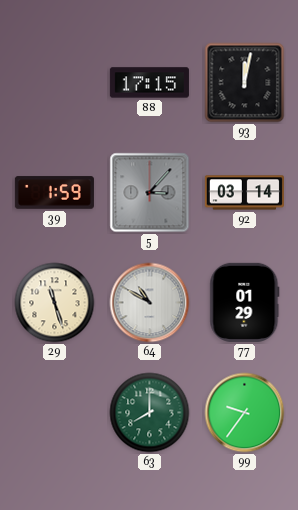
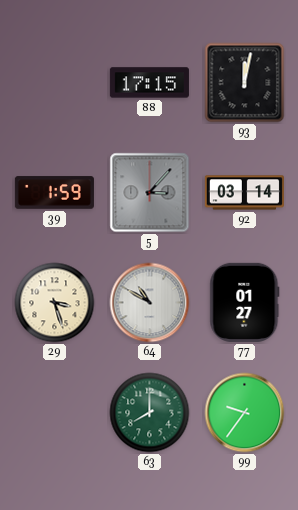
29: 11:27 -> 3:27
77: 01:29 -> 01:27
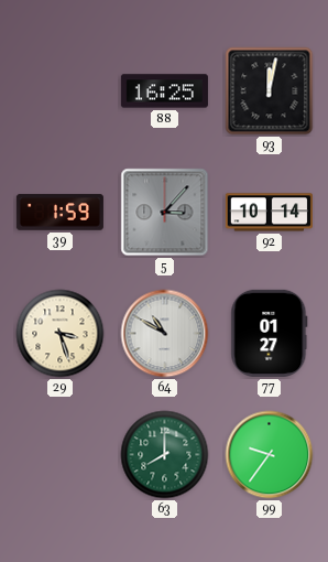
88: 17:15 -> 16:25
92: 03:14 -> 10:14
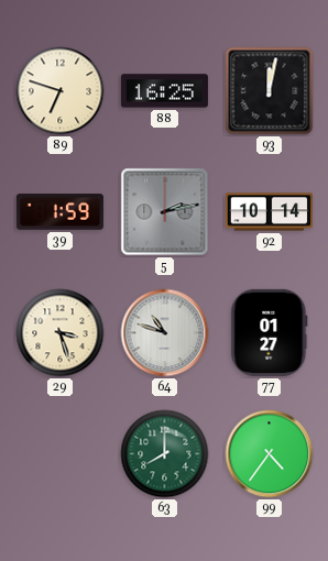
89: none -> 6:48
5: 3:07 -> 2:13
64: 10:50 -> 10:48
99: 9:36 -> 4:36
